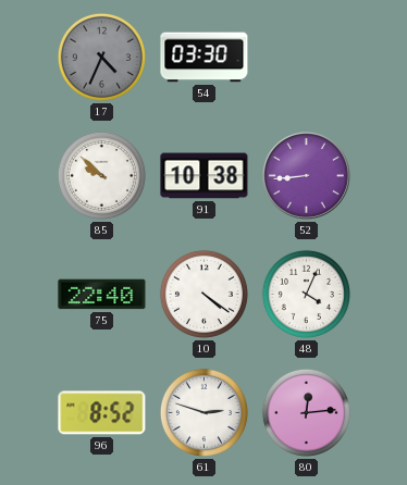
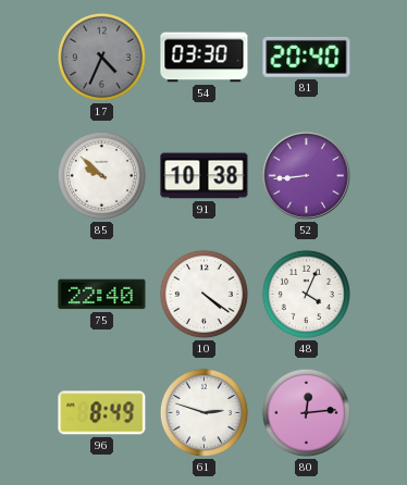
81: none -> 20:40
96: 8:52 -> 8:49
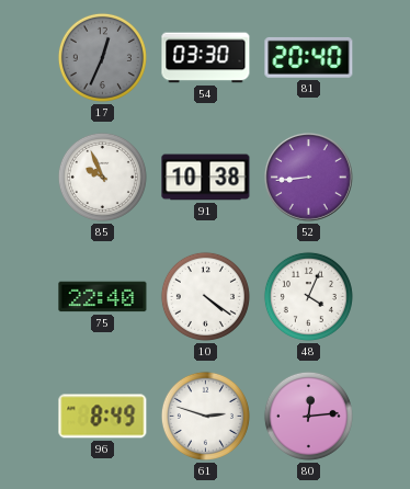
17: 4:34 -> 12:34
85: 9:52 -> 9:56
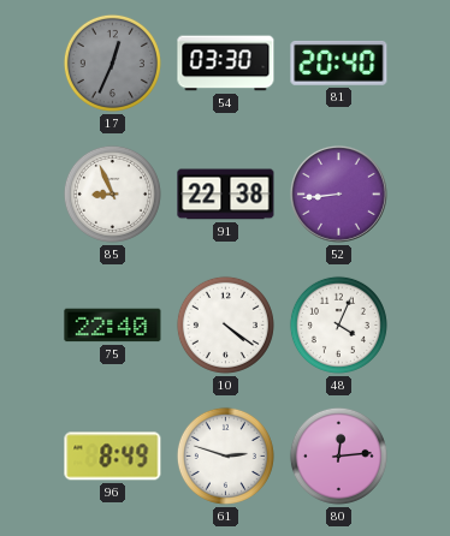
85: 9:56 -> 8:56
91: 10:38 -> 22:38
